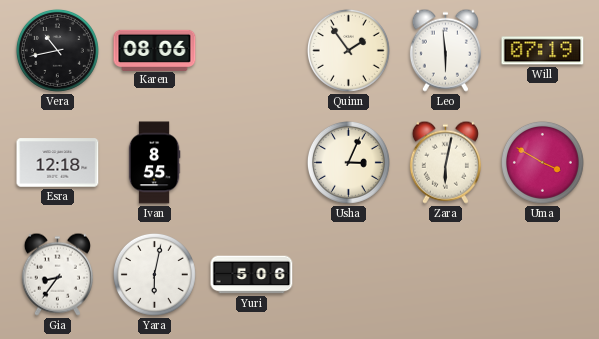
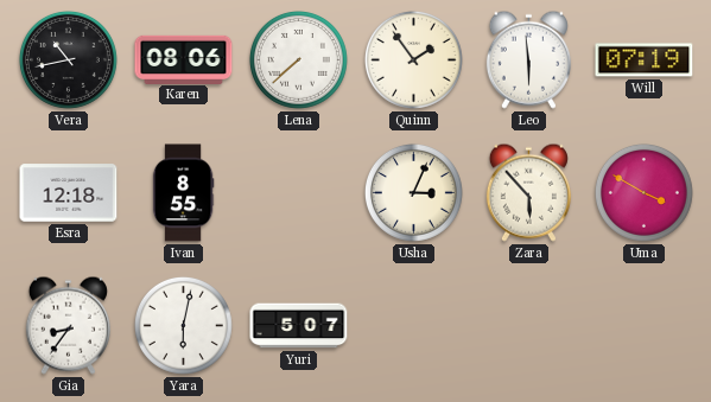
Lena: none -> 7:38
Zara: 6:02 -> 5:53
Yuri: 5:06 -> 5:07
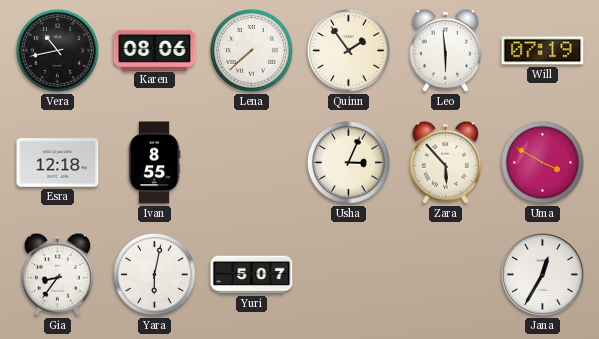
Jana: none -> 12:35
